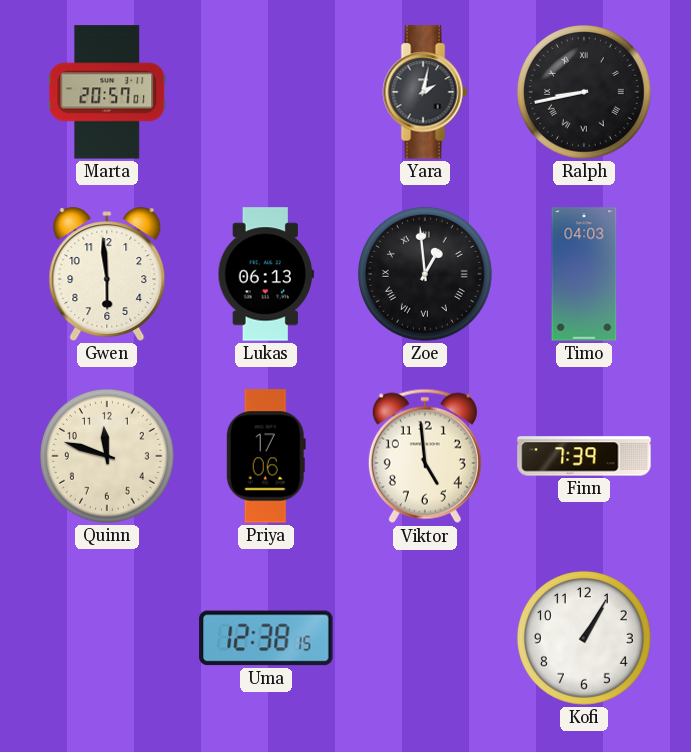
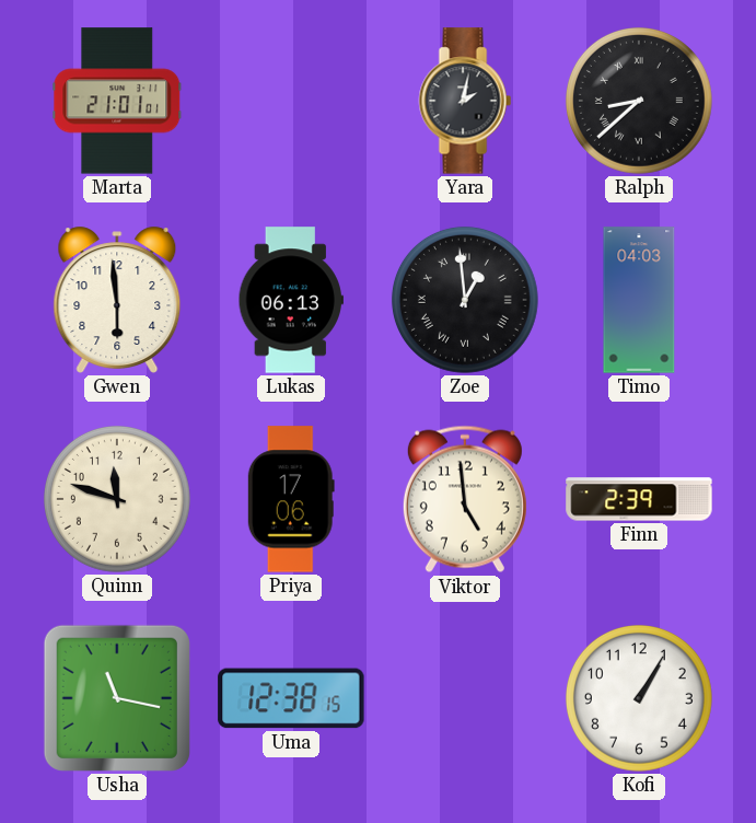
Marta: 20:57 -> 21:01
Ralph: 8:43 -> 8:38
Finn: 7:39 -> 2:39
Usha: none -> 11:17
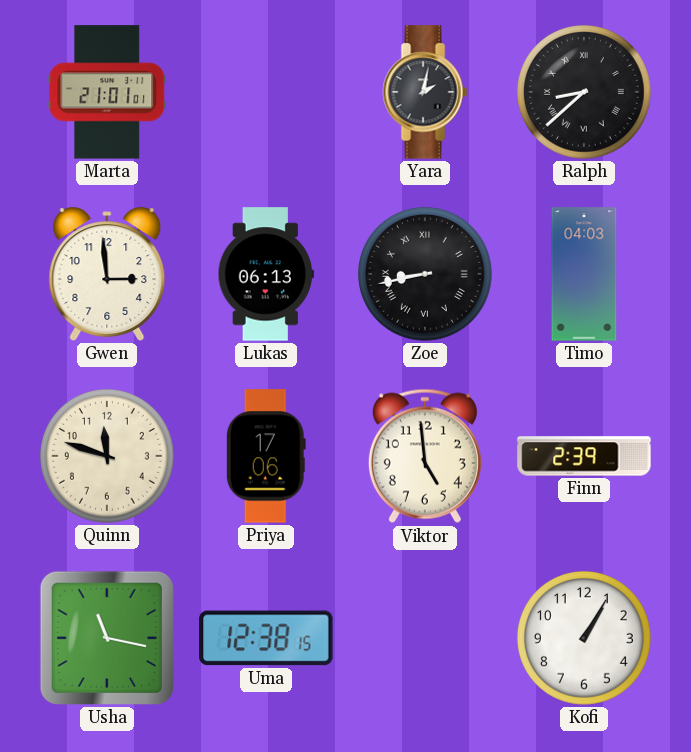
Gwen: 5:59 -> 2:59
Zoe: 12:59 -> 8:43
